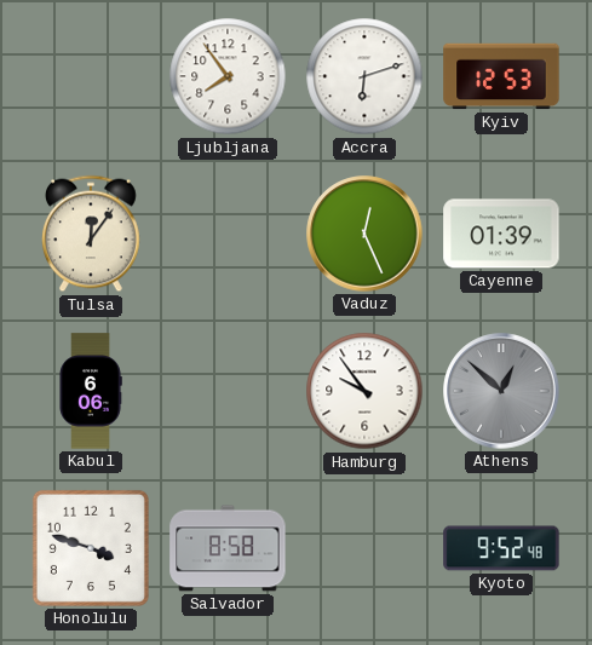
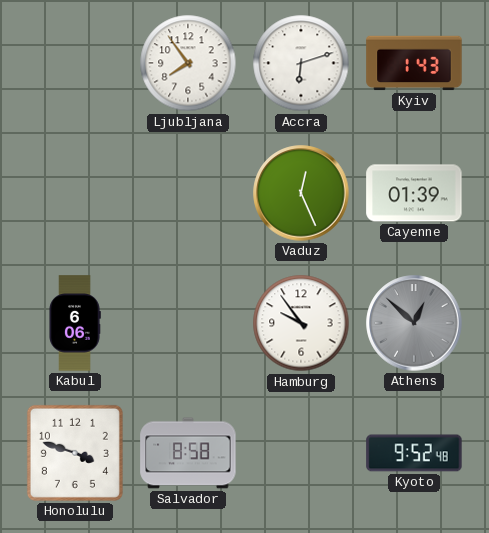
Kyiv: 12:53 -> 1:43
Tulsa: 12:06 -> none
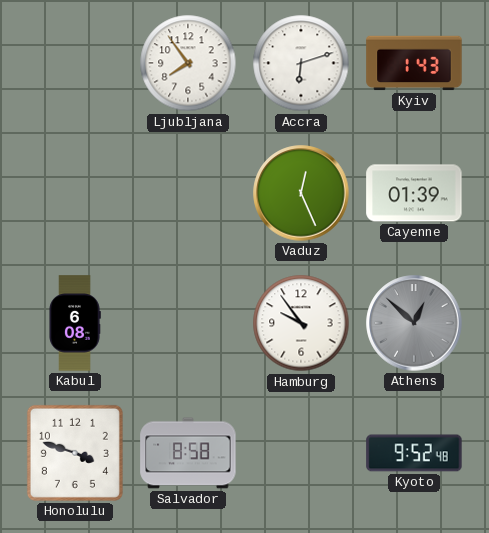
Kabul: 6:06 -> 6:08
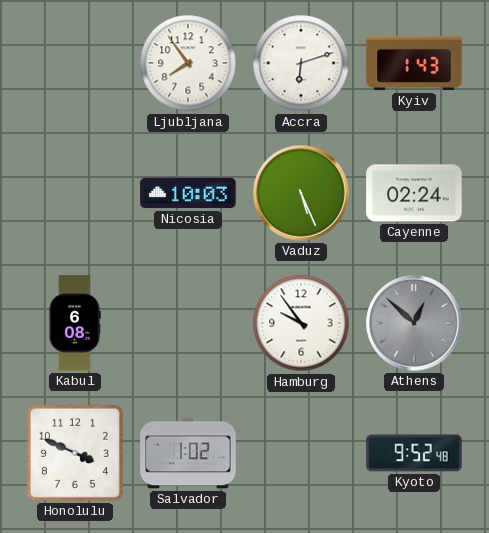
Nicosia: none -> 10:03
Vaduz: 12:26 -> 5:26
Cayenne: 01:39 -> 02:24
Honolulu: 3:48 -> 3:49
Salvador: 8:58 -> 1:02
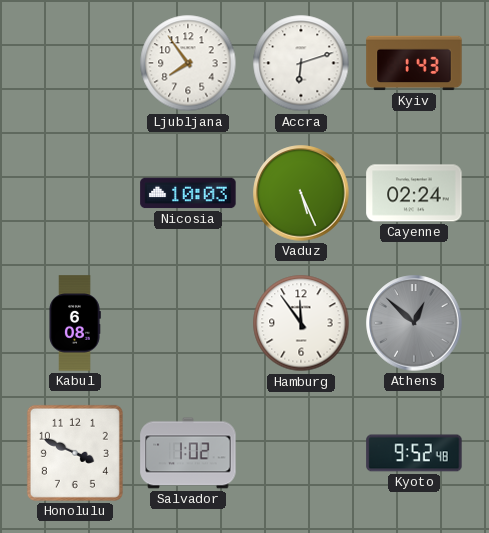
Hamburg: 9:54 -> 11:54
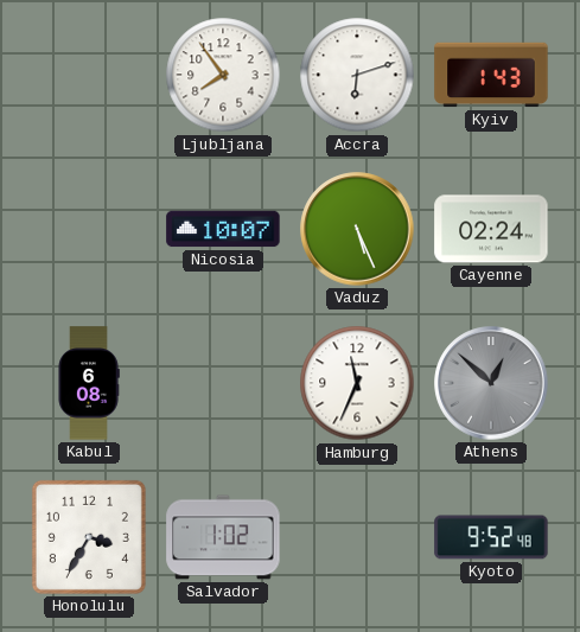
Nicosia: 10:03 -> 10:07
Hamburg: 11:54 -> 11:34
Honolulu: 3:49 -> 3:35
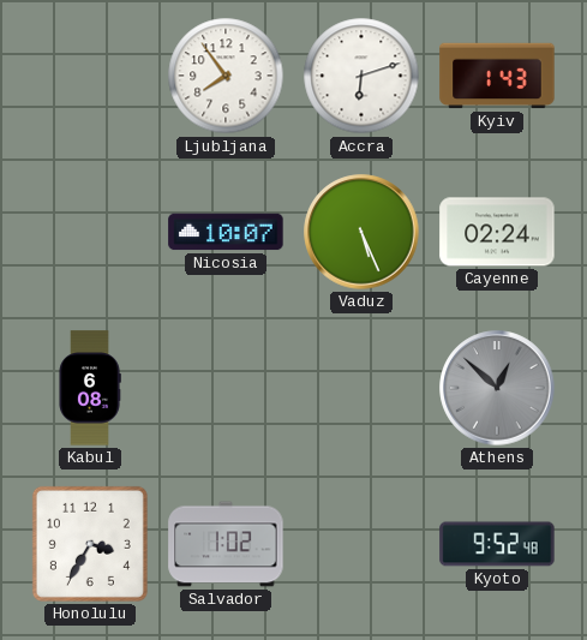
Hamburg: 11:34 -> none
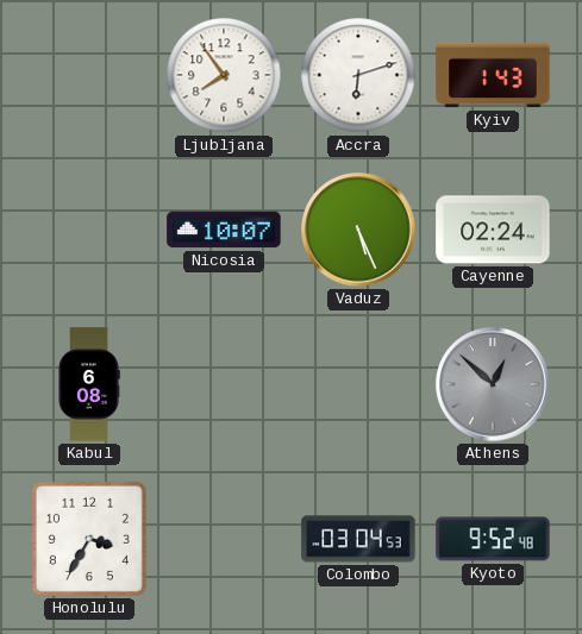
Salvador: 1:02 -> none
Colombo: none -> 03:04
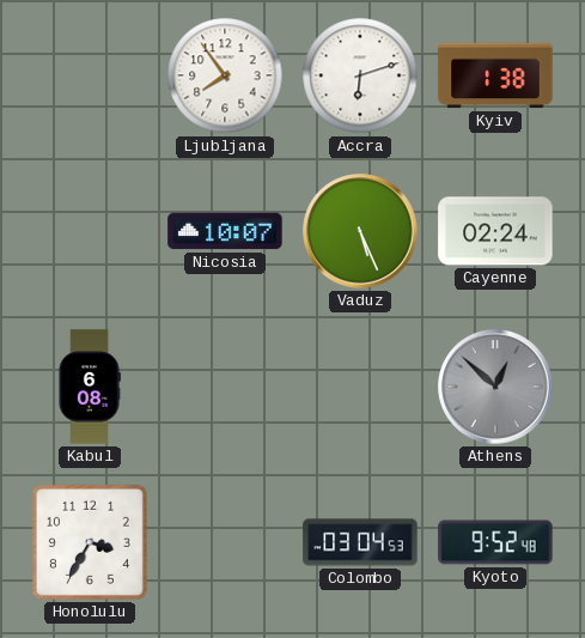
Kyiv: 1:43 -> 1:38
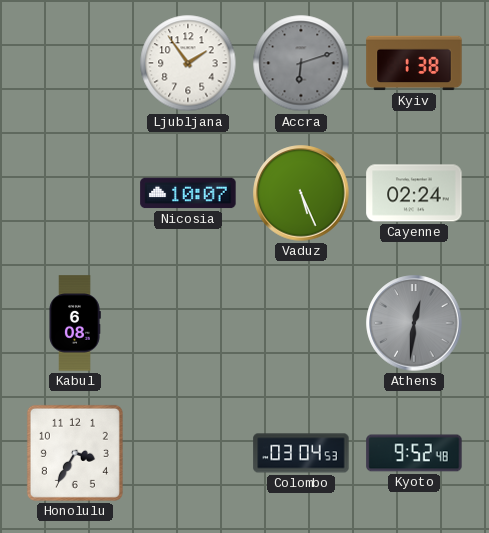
Ljubljana: 7:54 -> 1:54
Accra dial: white -> grey
Athens: 12:52 -> 12:31
